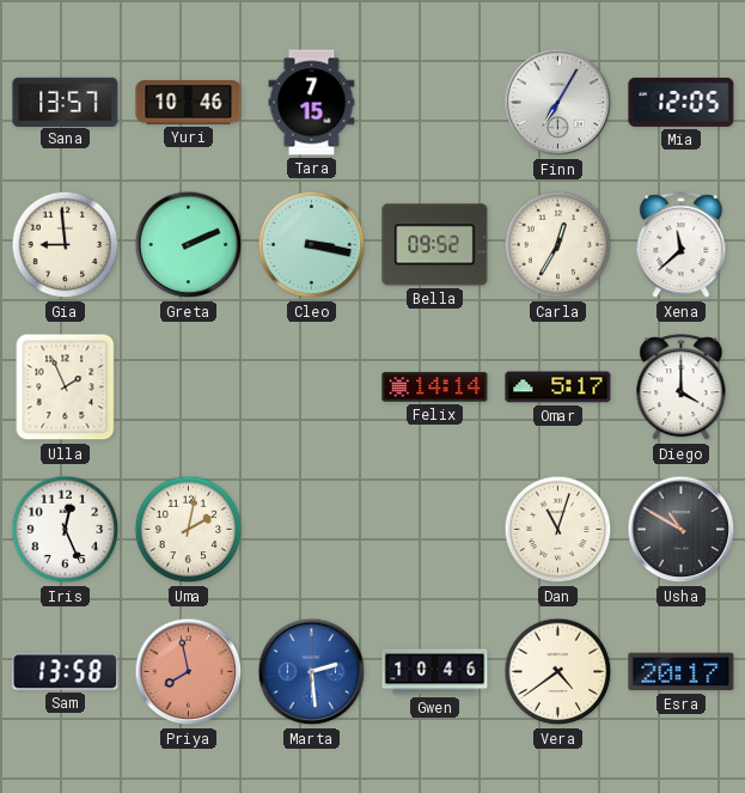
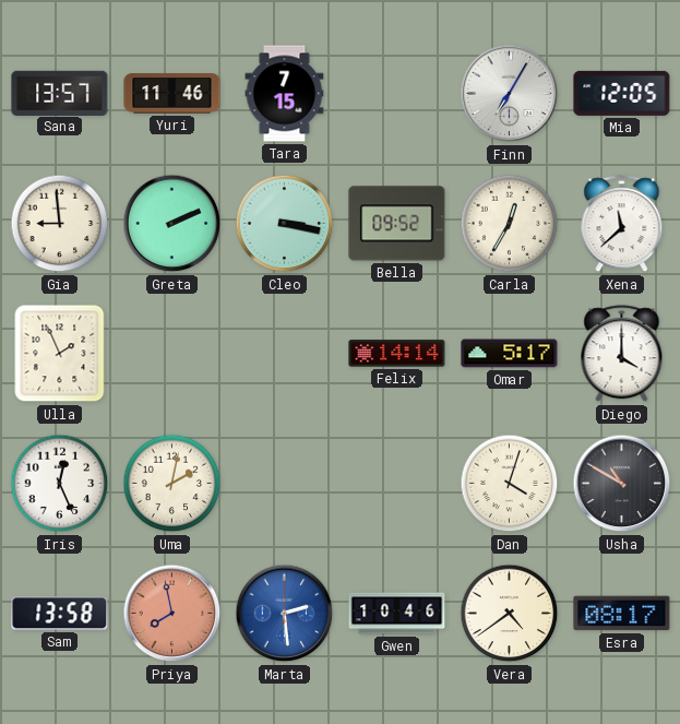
Yuri: 10:46 -> 11:46
Dan: 11:03 -> 4:03
Esra: 20:17 -> 08:17
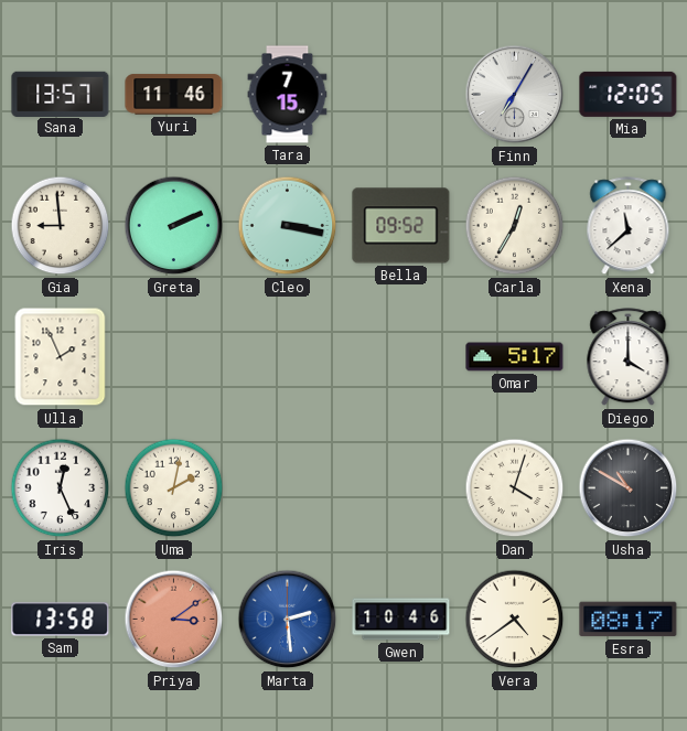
Felix: 14:14 -> none
Priya: 7:58 -> 3:09
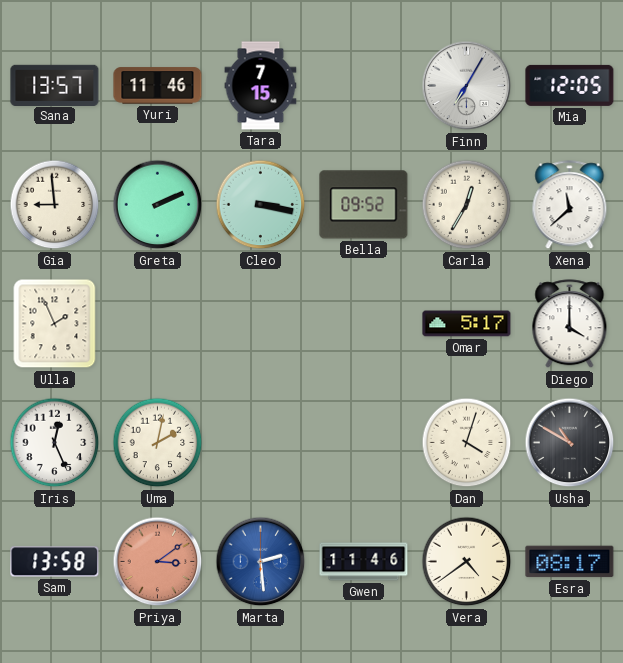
Gwen: 10:46 -> 11:46
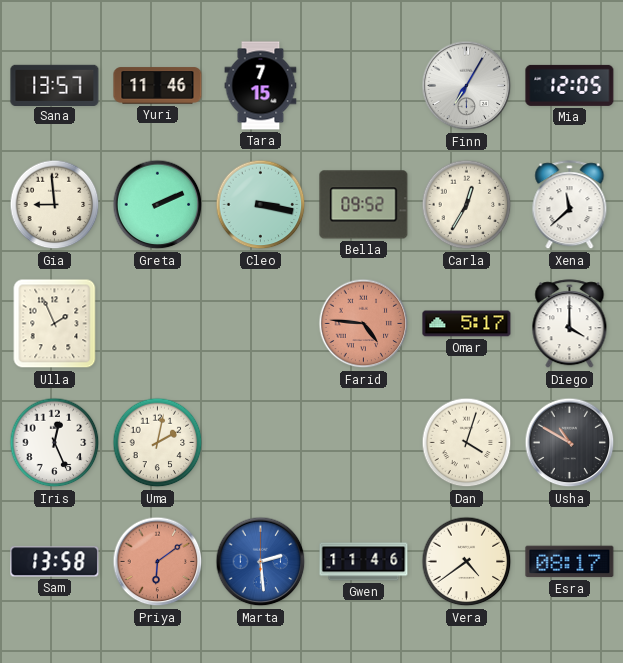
Farid: none -> 4:46
Priya: 3:09 -> 6:09
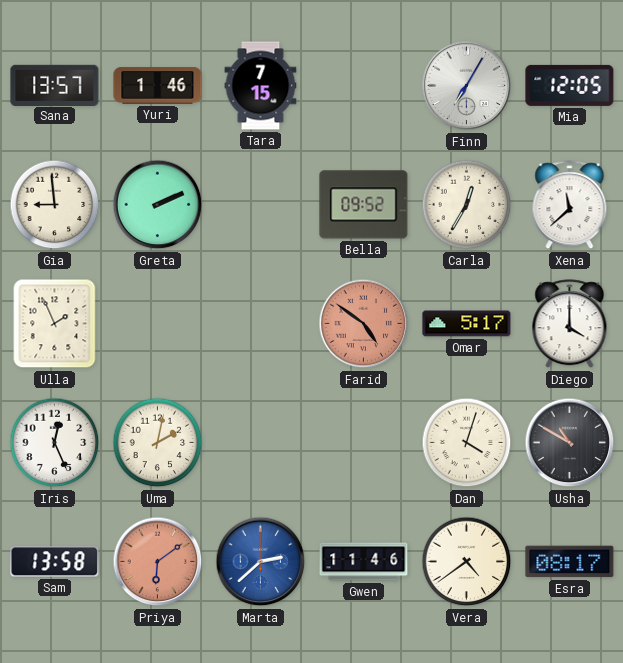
Yuri: 11:46 -> 1:46
Cleo: 3:17 -> none
Farid: 4:46 -> 4:51
Marta: 2:29 -> 2:38
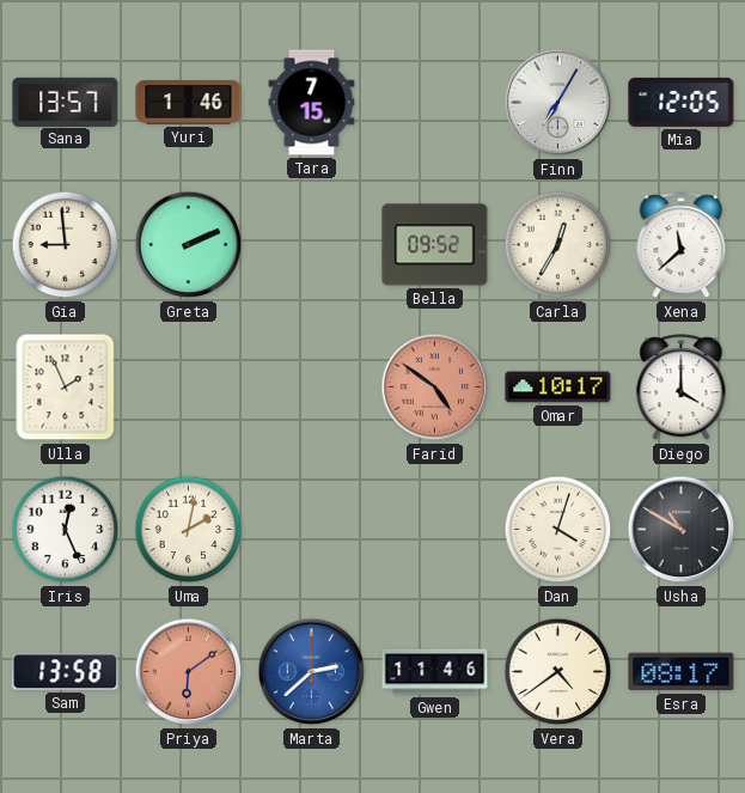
Omar: 5:17 -> 10:17
